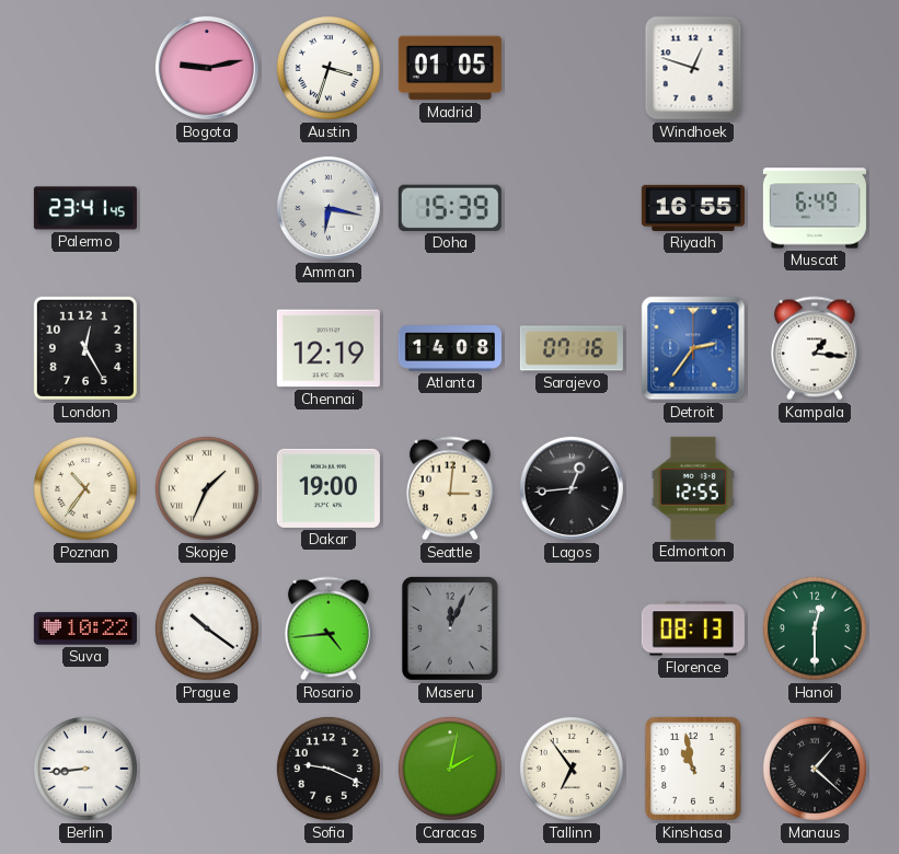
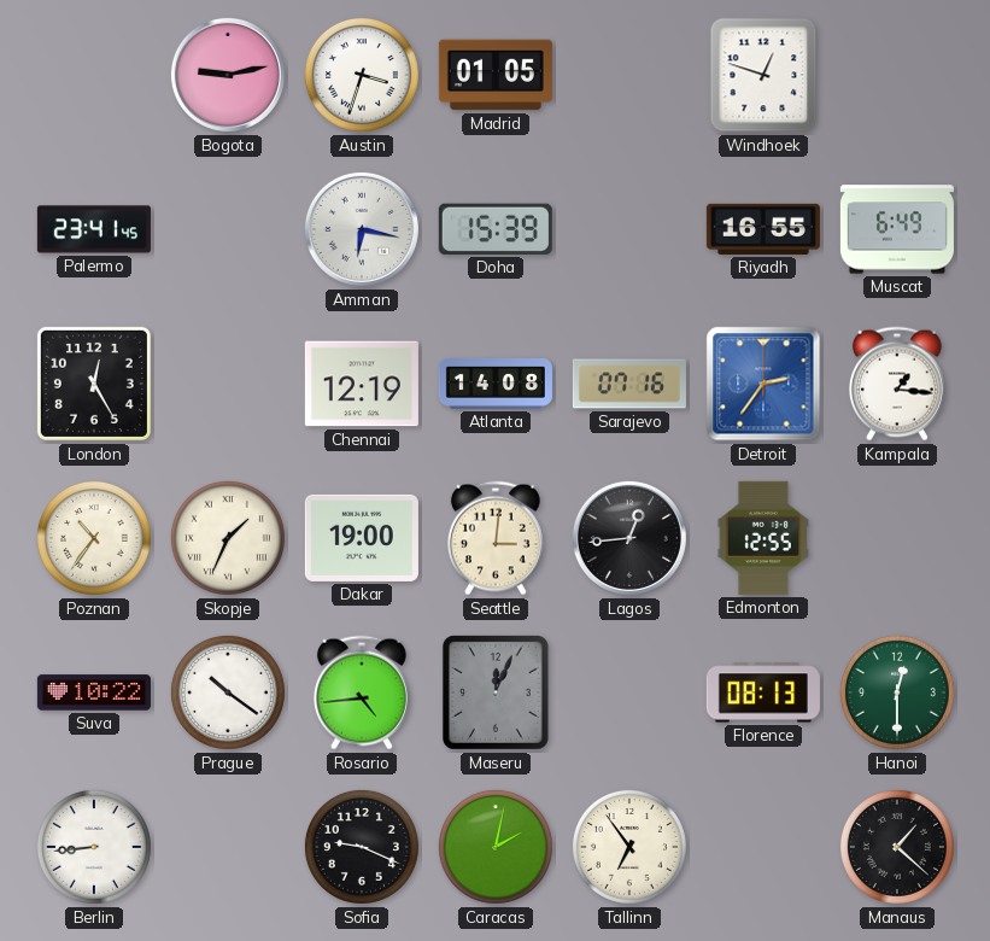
Kinshasa: 10:58 -> none
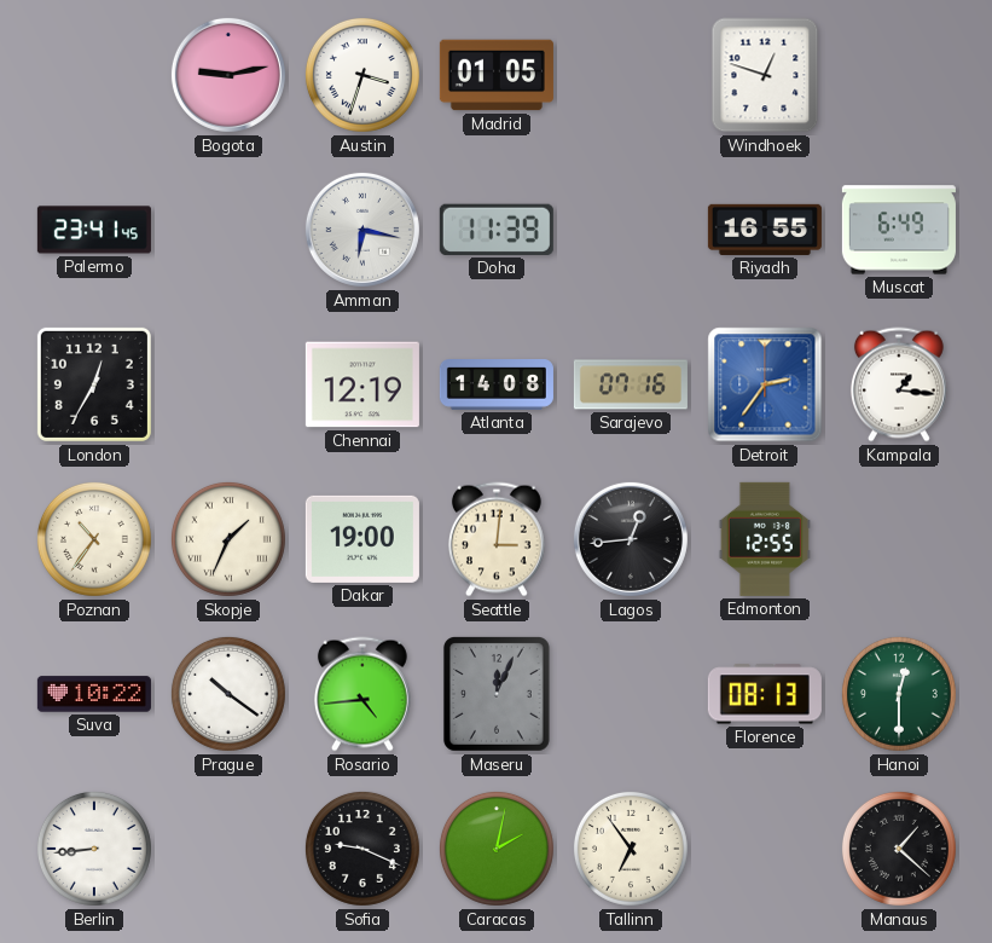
Doha: 15:39 -> 11:39
London: 12:25 -> 12:35
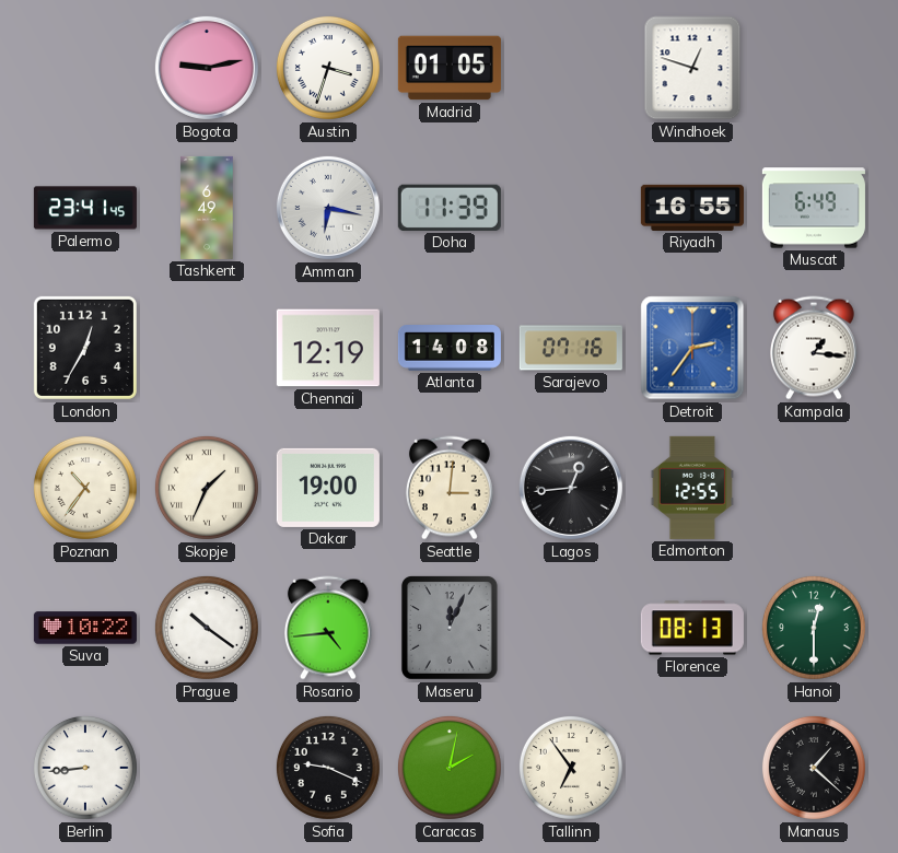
Tashkent: none -> 6:49
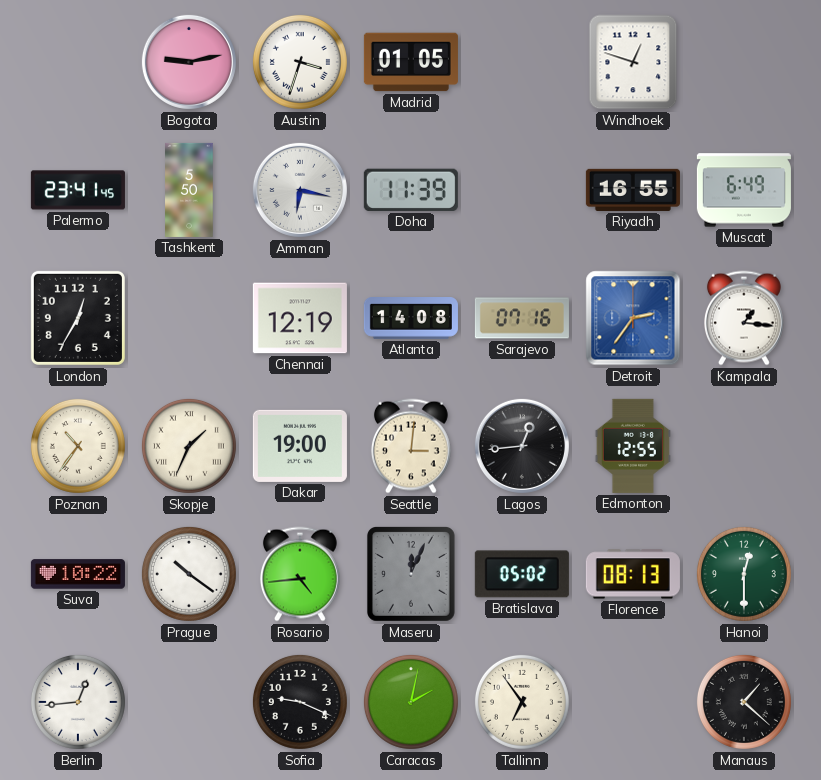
Tashkent: 6:49 -> 5:50
Bratislava: none -> 05:02
Berlin: 8:44 -> 12:44
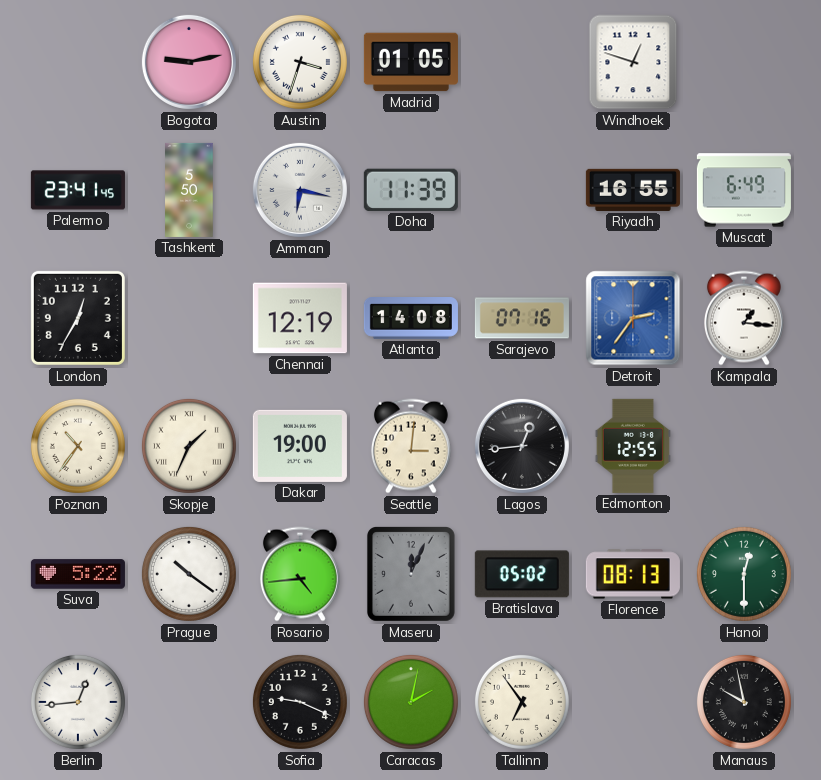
Suva: 10:22 -> 5:22
Manaus: 1:22 -> 9:58
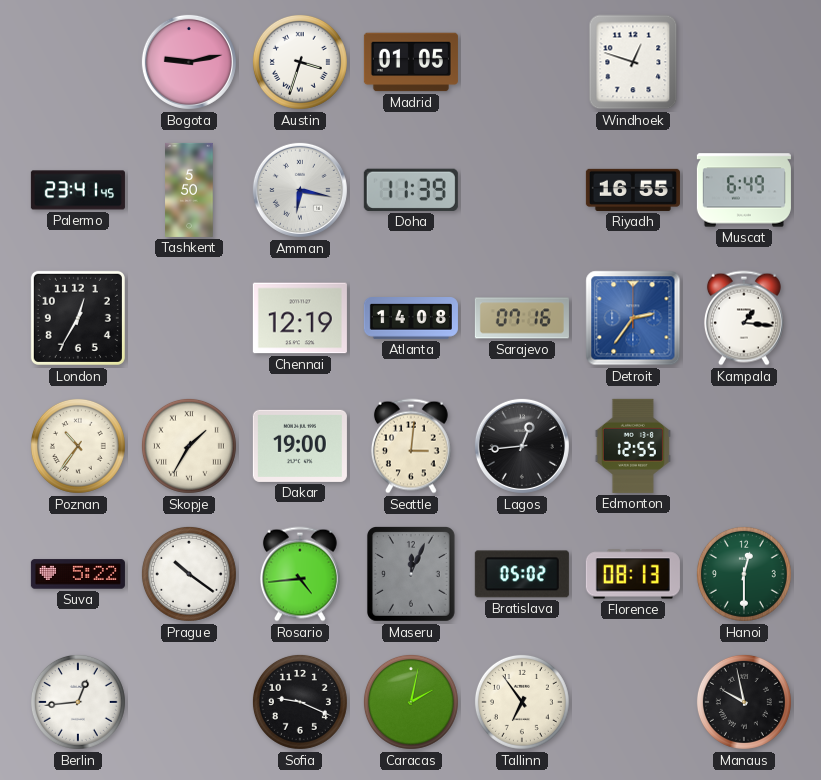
Skopje: 1:34 -> 1:35
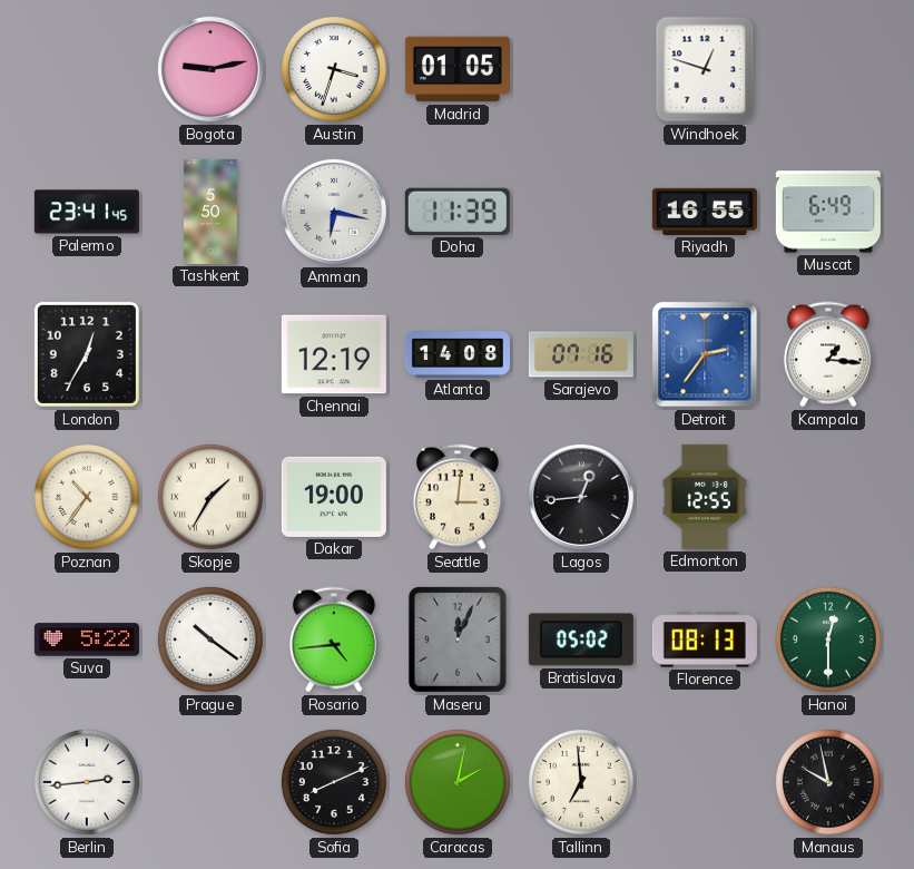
Berlin: 12:44 -> 2:44
Sofia: 9:19 -> 8:11
Tallinn: 6:54 -> 6:59
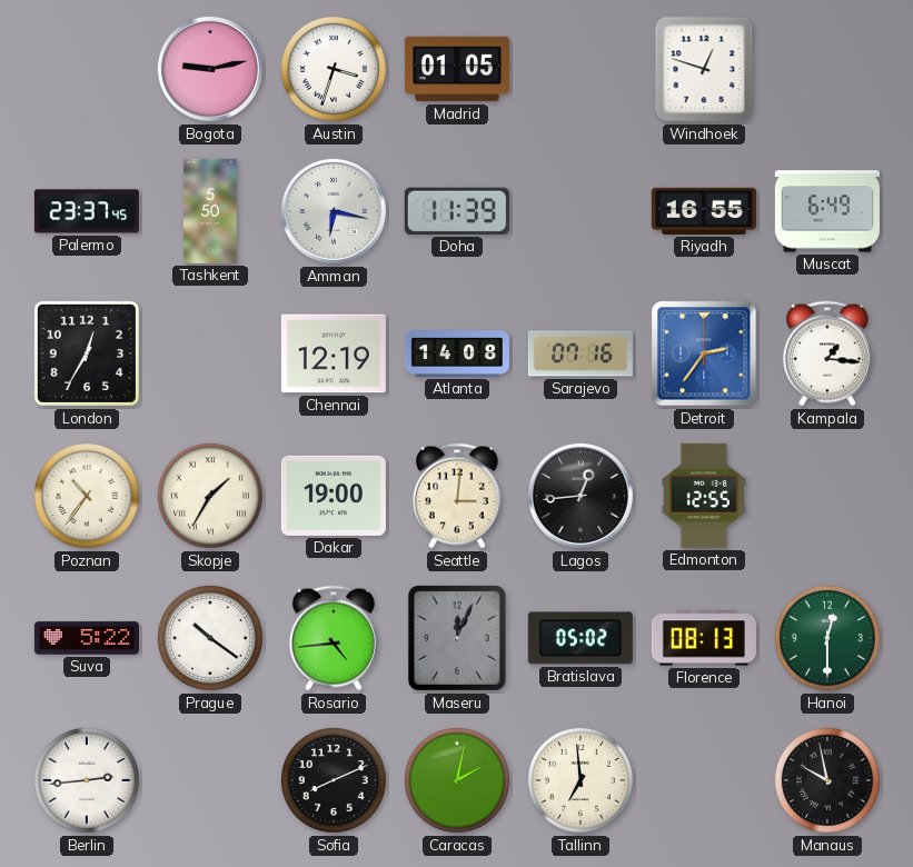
Palermo: 23:41 -> 23:37
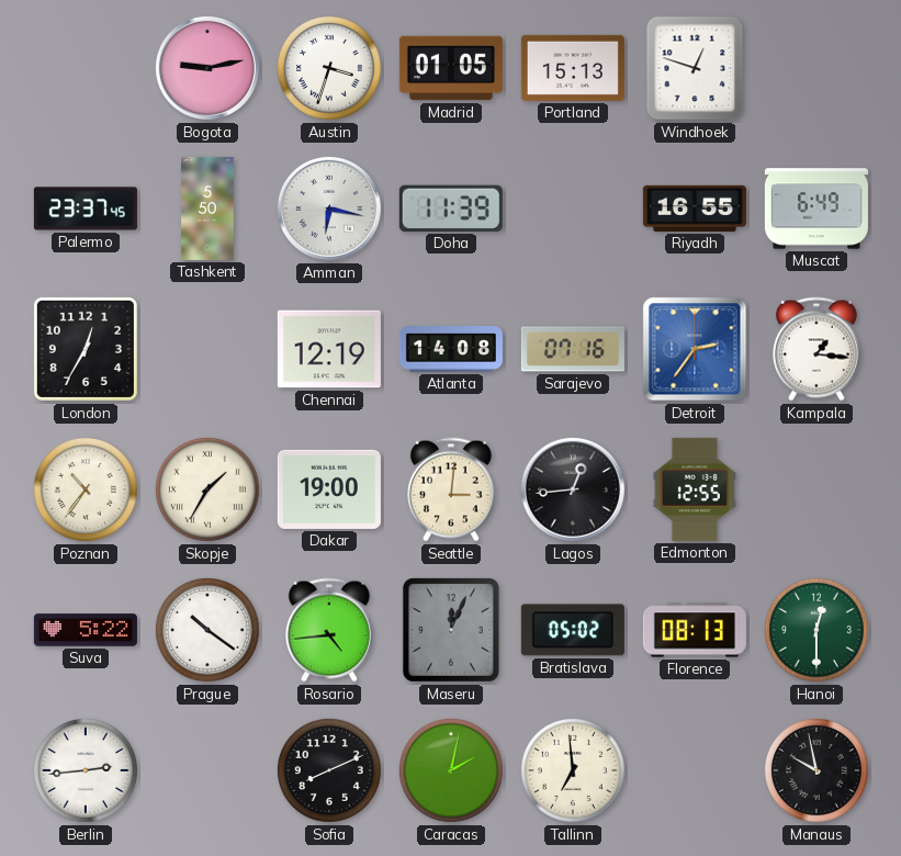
Portland: none -> 15:13
